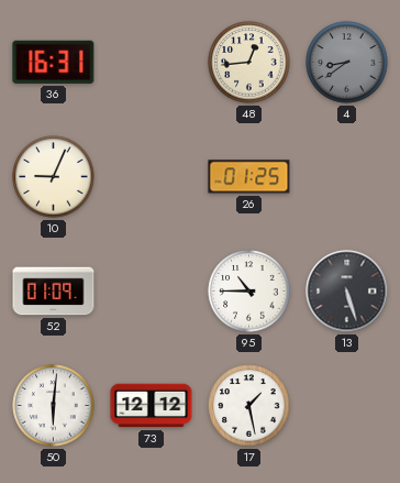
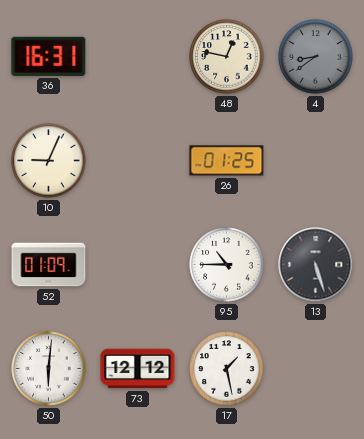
48: 12:44 -> 12:47
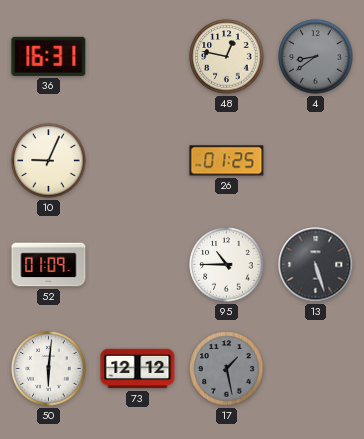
17 dial: white -> grey
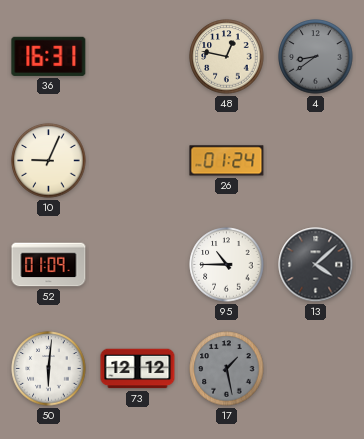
26: 01:25 -> 01:24
13: 5:27 -> 4:08
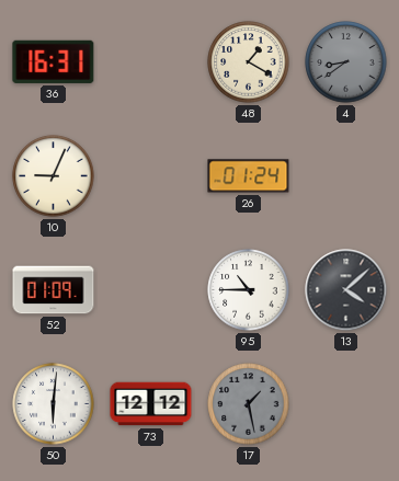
48: 12:47 -> 1:20
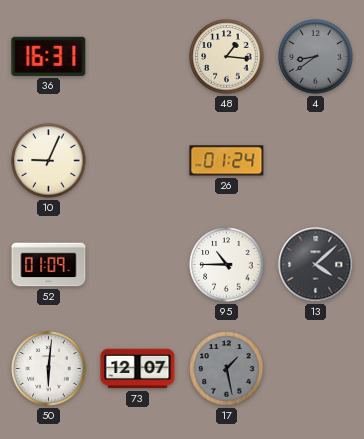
48: 1:20 -> 1:16
73: 12:12 -> 12:07
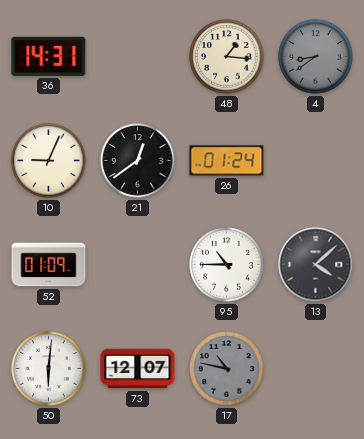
36: 16:31 -> 14:31
21: none -> 12:39
17: 1:28 -> 10:47
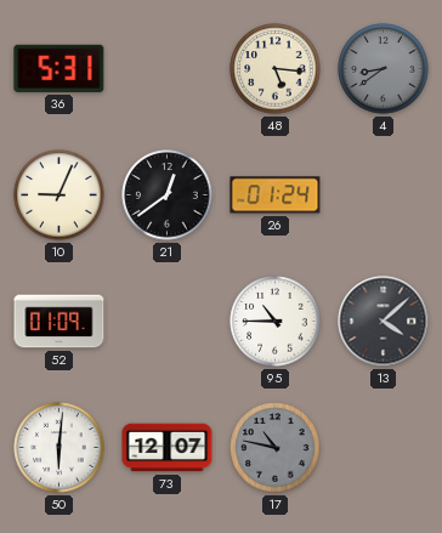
36: 14:31 -> 5:31
48: 1:16 -> 5:16
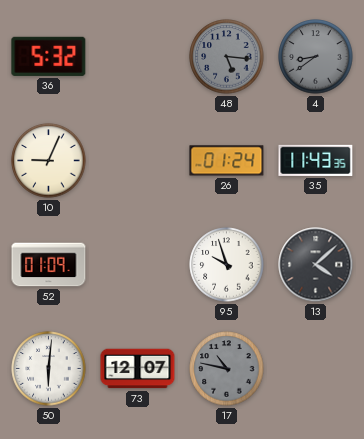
36: 5:31 -> 5:32
48 dial: cream -> grey
21: 12:39 -> none
35: none -> 11:43
95: 10:45 -> 9:57
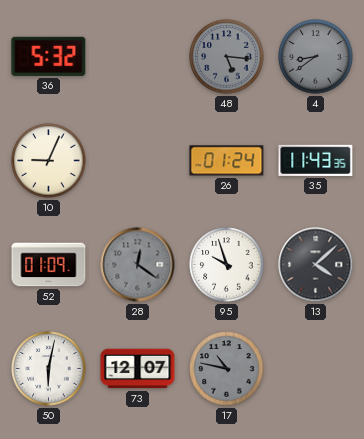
28: none -> 12:21
50: 6:01 -> 6:02
